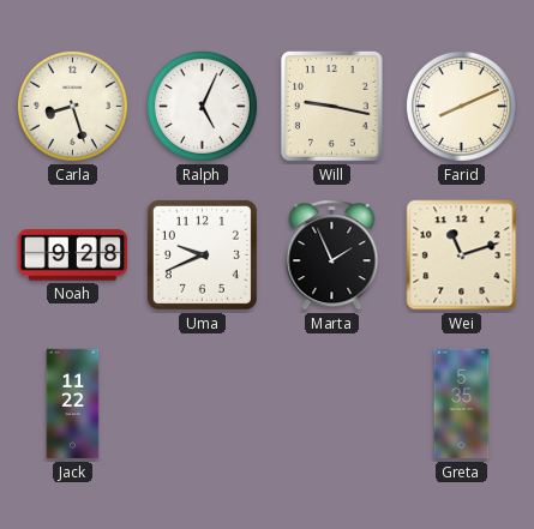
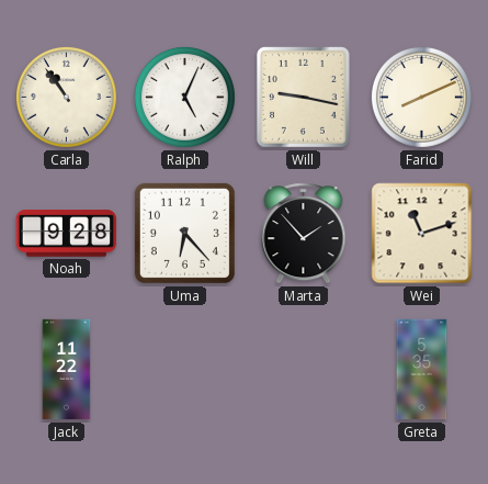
Carla: 8:27 -> 10:54
Uma: 9:41 -> 6:23
Marta: 1:56 -> 1:53
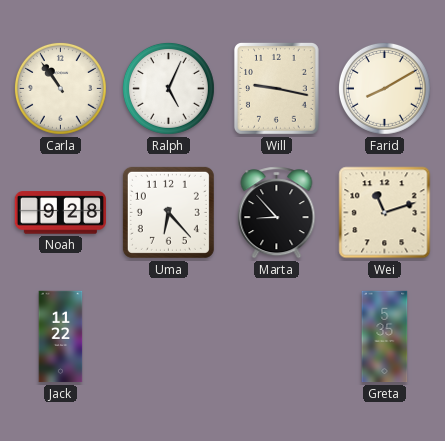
Farid: 8:11 -> 8:10
Marta: 1:53 -> 8:53
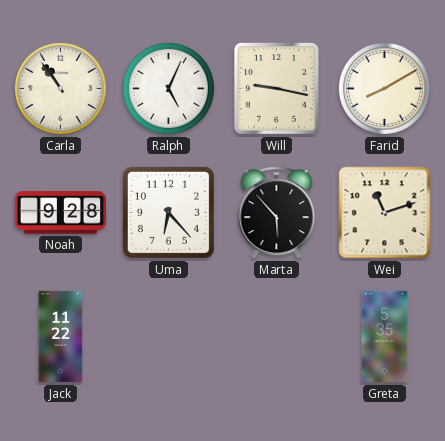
Marta: 8:53 -> 5:53
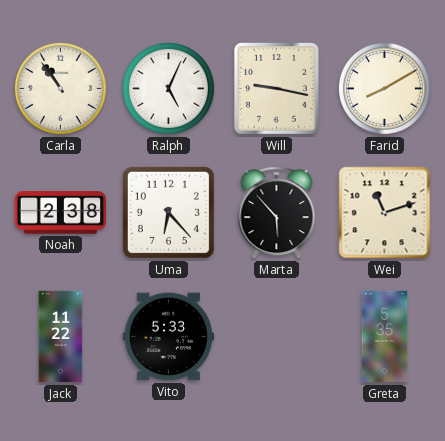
Noah: 9:28 -> 2:38
Vito: none -> 5:33
